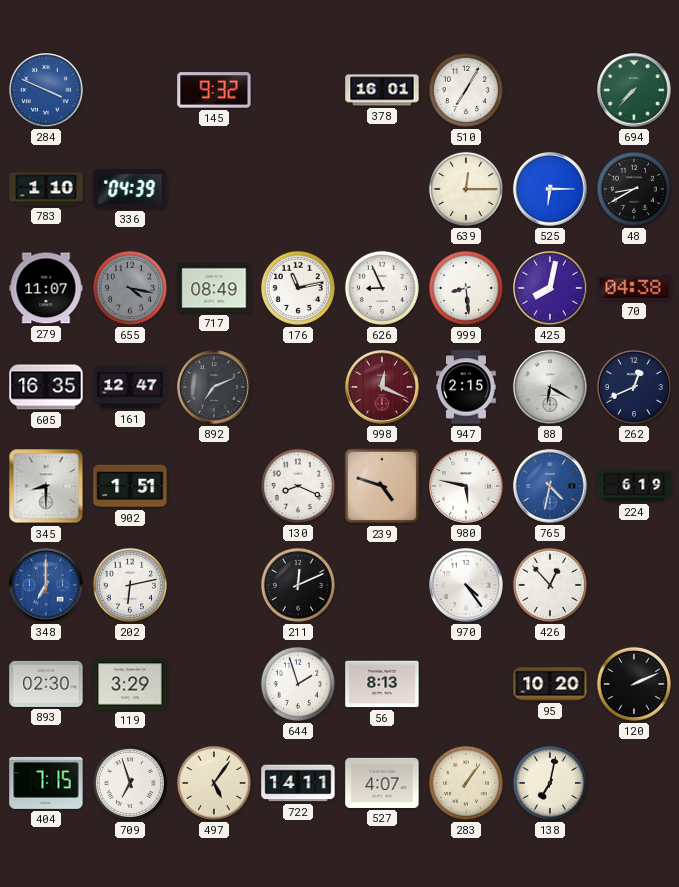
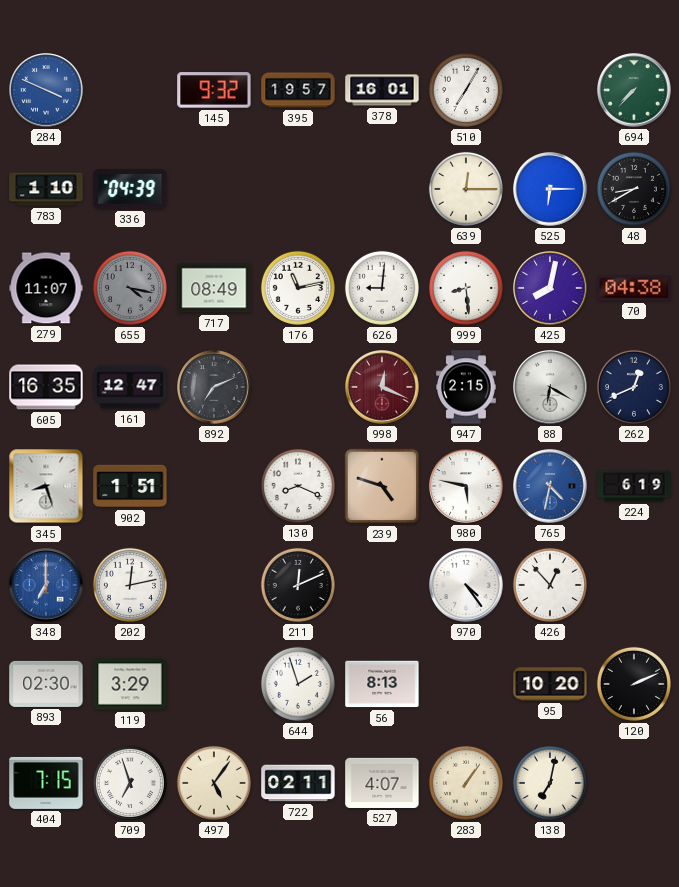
395: none -> 19:57
626: 8:56 -> 9:01
345: 8:30 -> 8:27
202: 6:13 -> 12:13
722: 14:11 -> 02:11
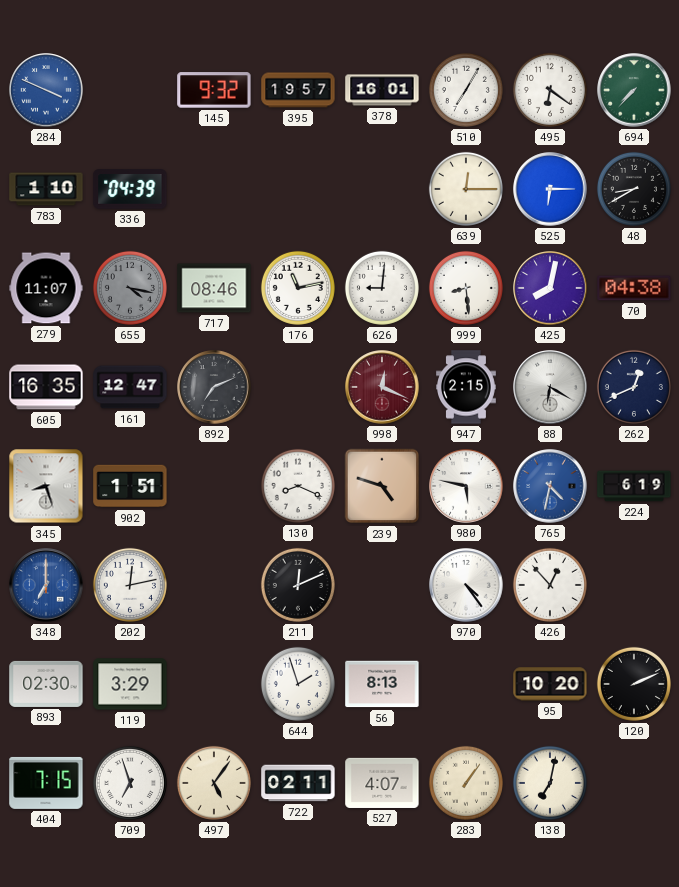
495: none -> 6:21
717: 08:49 -> 08:46
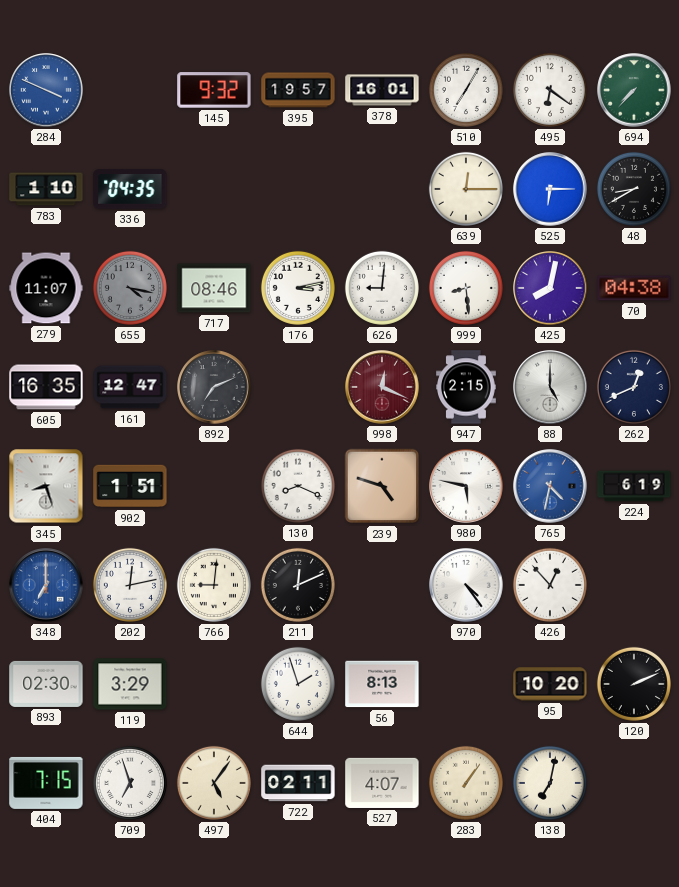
336: 04:39 -> 04:35
176: 11:13 -> 3:13
88: 6:20 -> 5:00
766: none -> 9:01
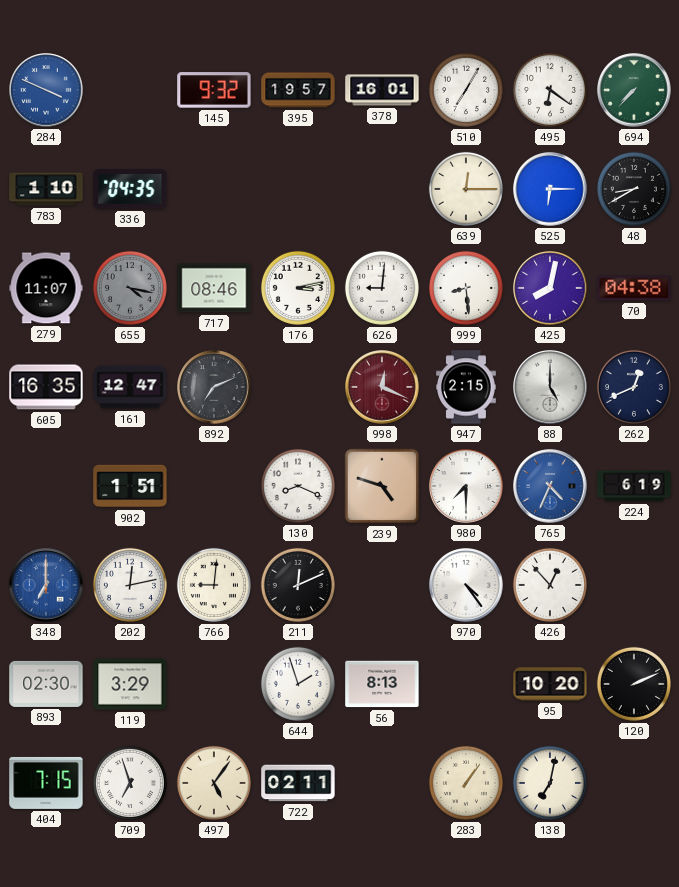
345: 8:27 -> none
980: 5:47 -> 7:30
765: 4:32 -> 4:34
527: 4:07 -> none
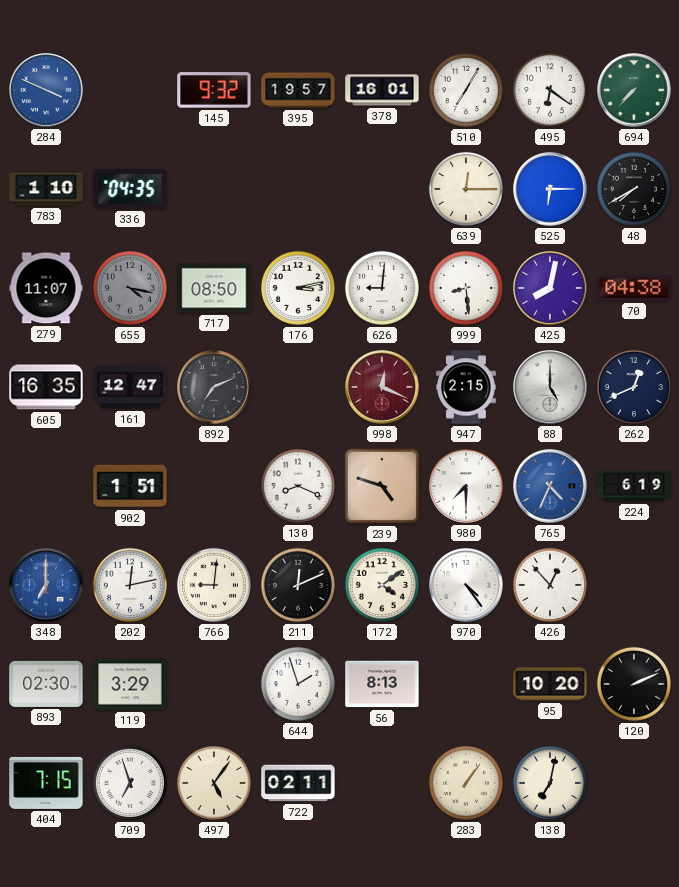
48: 8:40 -> 7:40
717: 08:46 -> 08:50
172: none -> 4:09
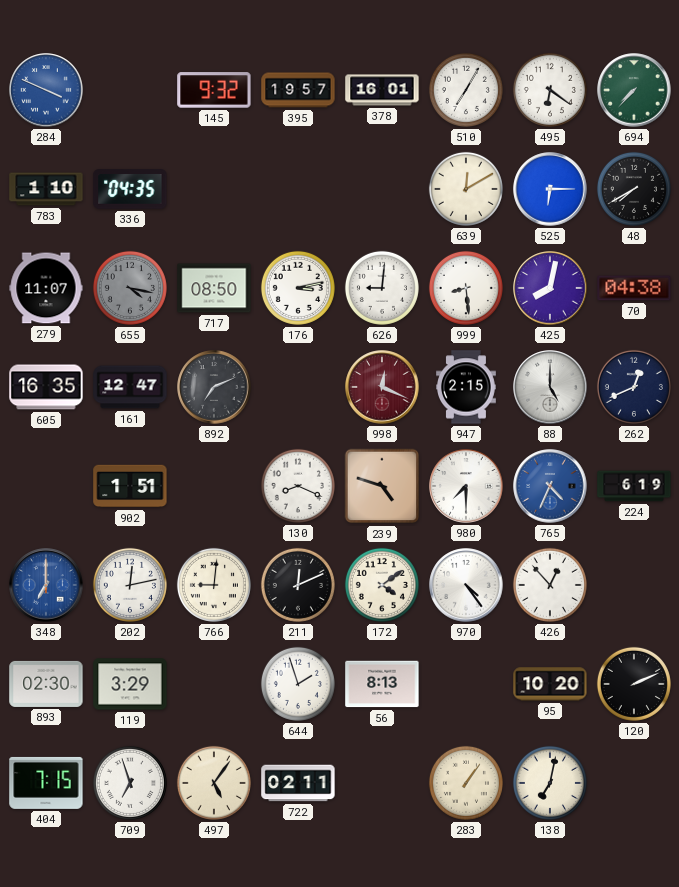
639: 12:15 -> 12:10
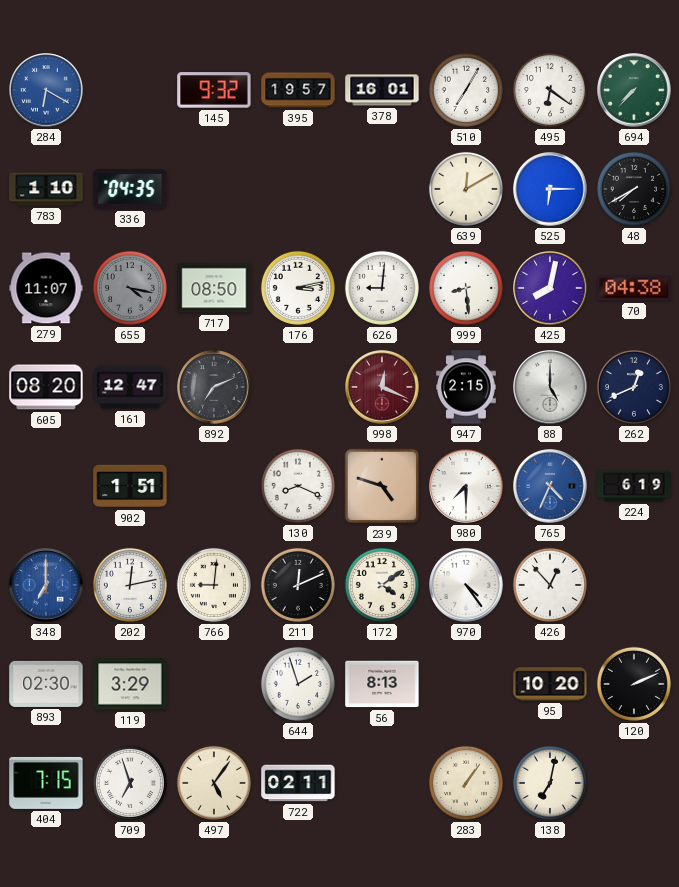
284: 3:49 -> 6:20
605: 16:35 -> 08:20
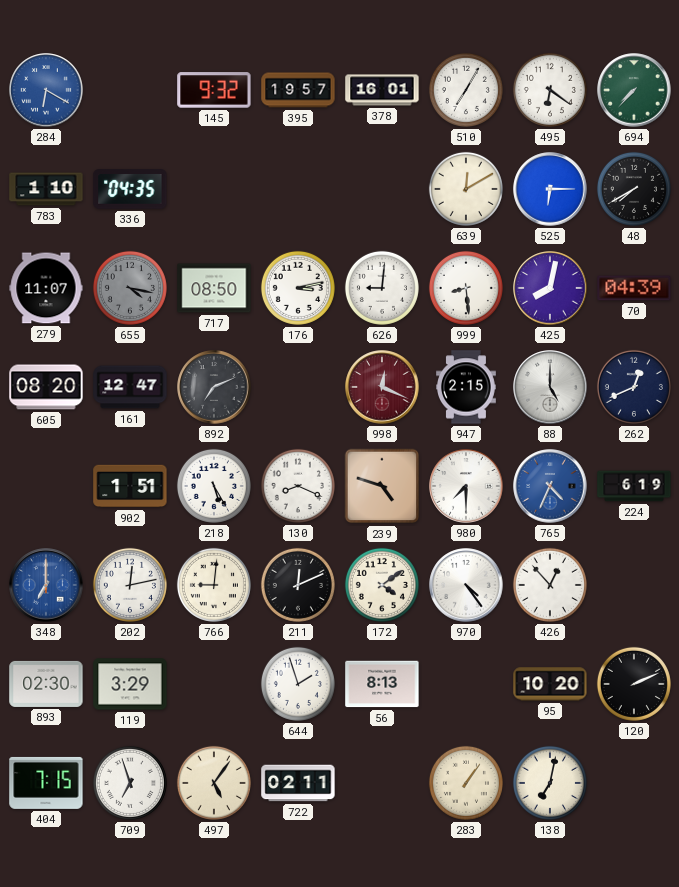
70: 04:38 -> 04:39
218: none -> 5:25
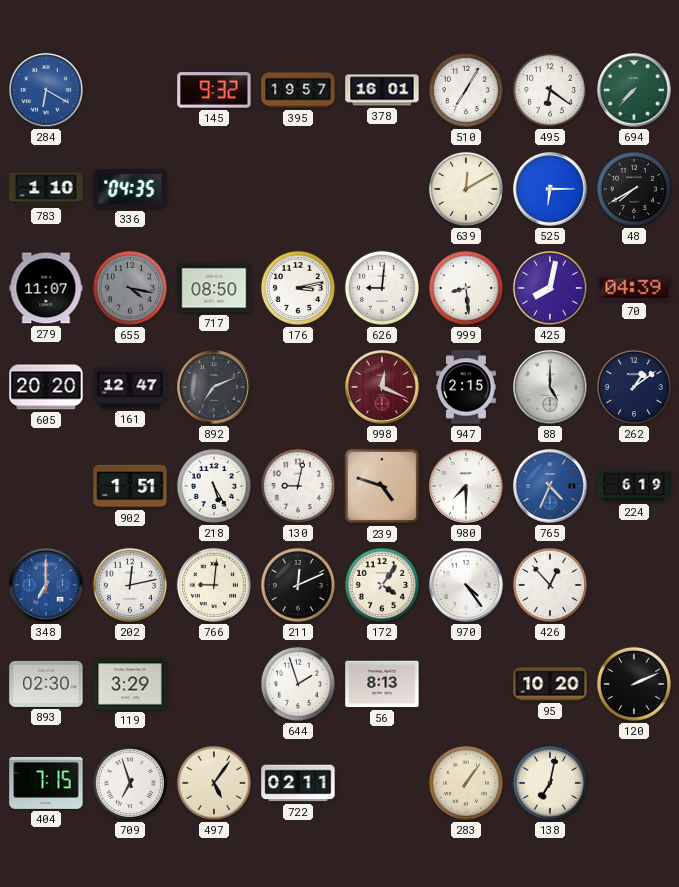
605: 08:20 -> 20:20
262: 12:41 -> 1:09
130: 8:19 -> 9:02
172: 4:09 -> 4:06
